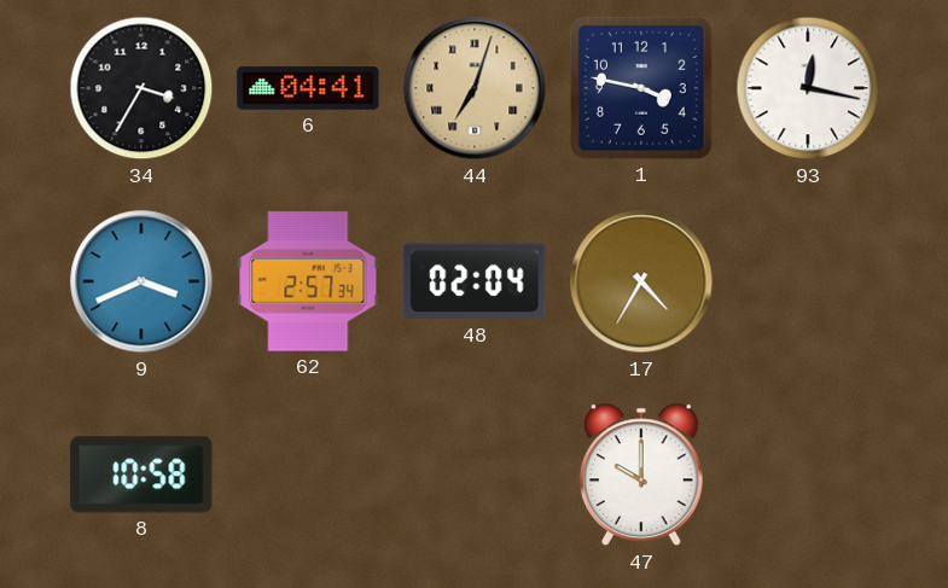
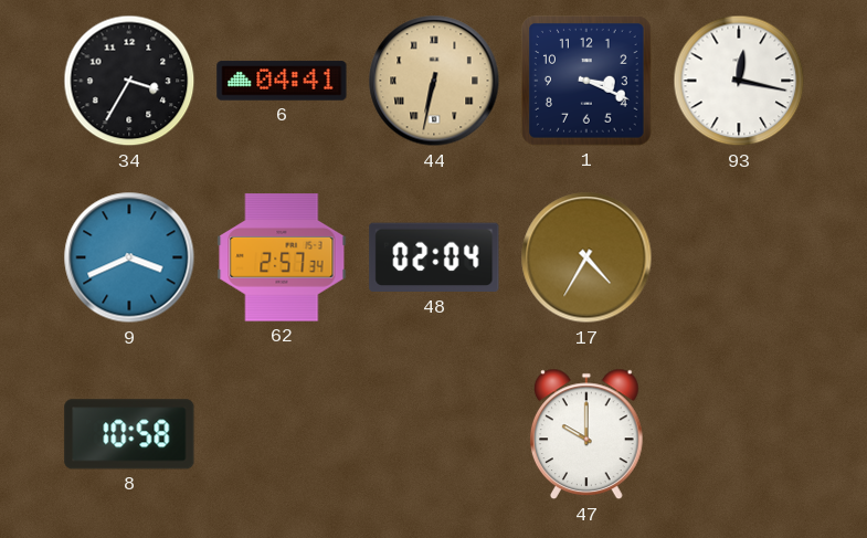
44: 7:03 -> 6:32
1: 3:47 -> 3:19
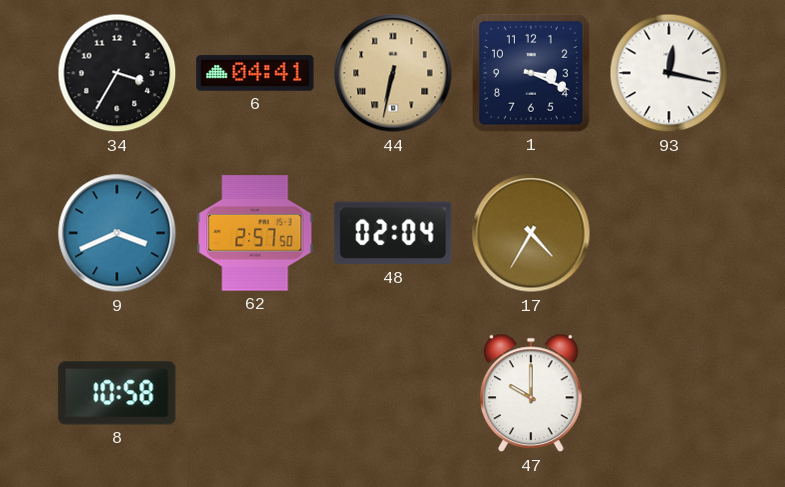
62: 2:57:34 -> 2:57:50
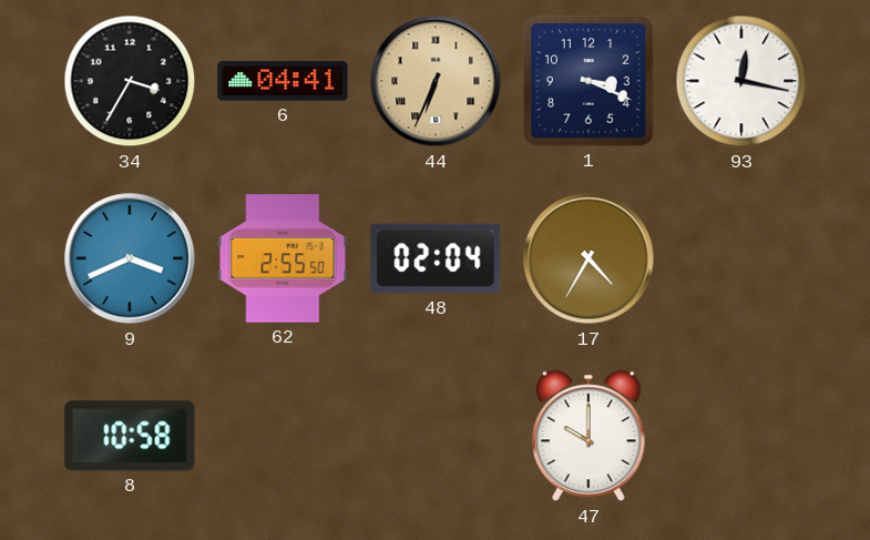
44: 6:32 -> 6:34
62: 2:57 -> 2:55
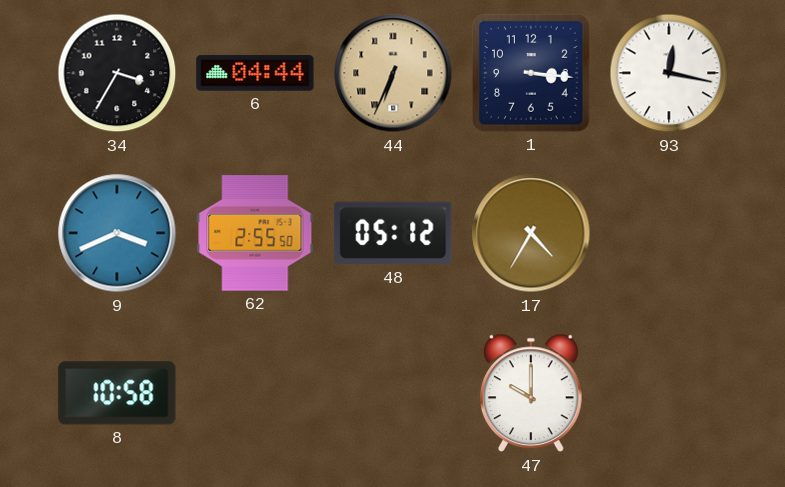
6: 04:41 -> 04:44
1: 3:19 -> 3:16
48: 02:04 -> 05:12
